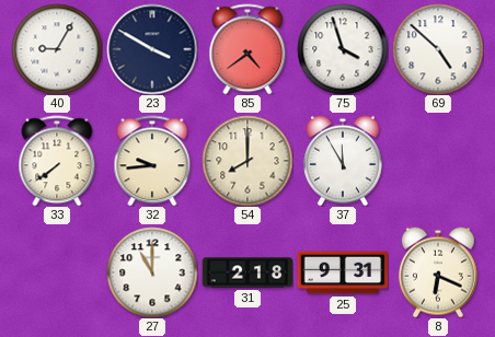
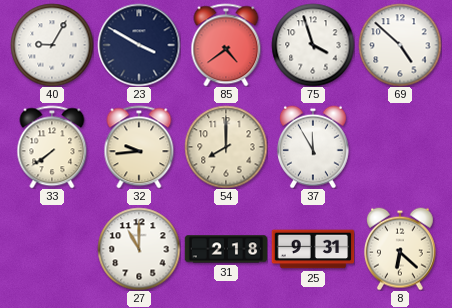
8: 6:19 -> 6:22
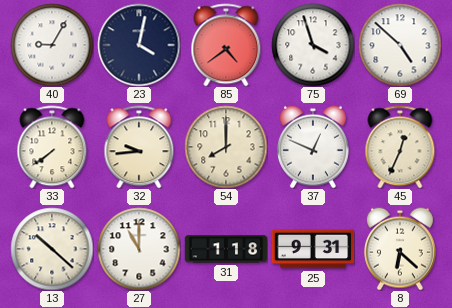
23: 3:50 -> 4:02
37: 11:55 -> 12:49
45: none -> 12:34
13: none -> 10:22
31: 2:18 -> 1:18
